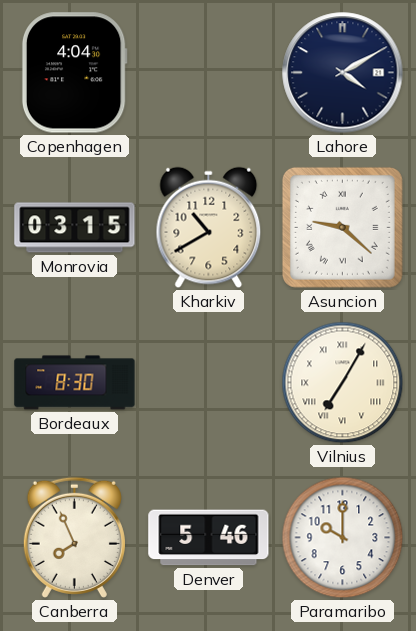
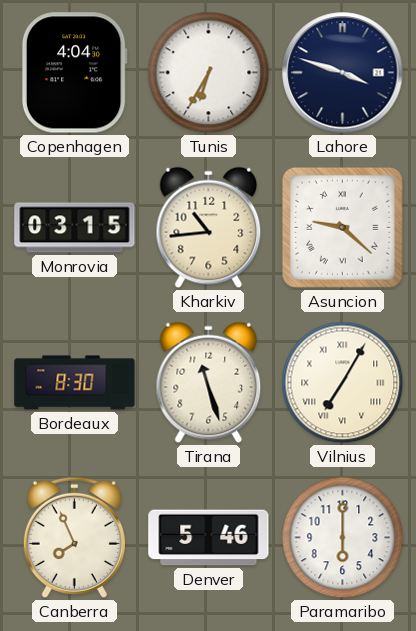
Tunis: none -> 6:35
Lahore: 4:10 -> 3:48
Kharkiv: 10:40 -> 10:44
Tirana: none -> 11:27
Paramaribo: 10:00 -> 6:00
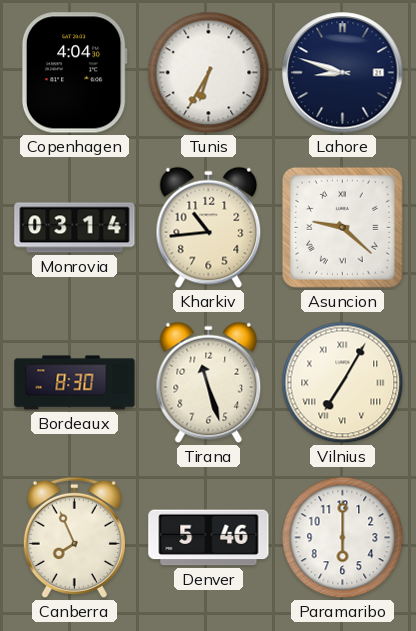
Lahore: 3:48 -> 8:48
Monrovia: 03:15 -> 03:14
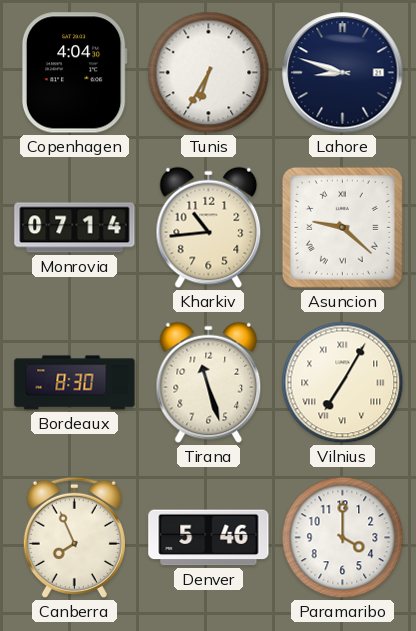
Monrovia: 03:14 -> 07:14
Paramaribo: 6:00 -> 4:00
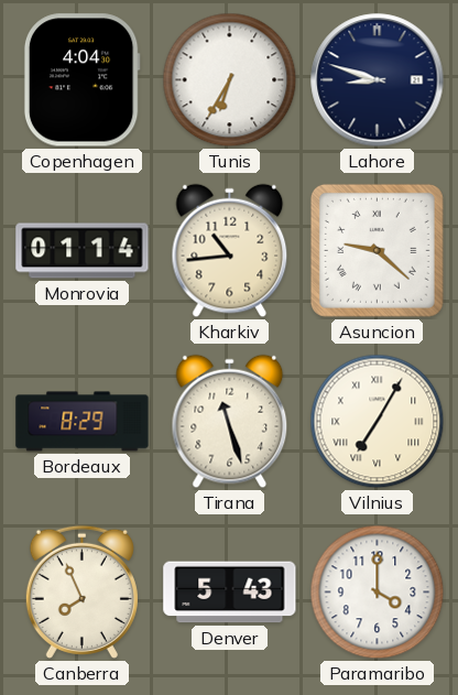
Monrovia: 07:14 -> 01:14
Bordeaux: 8:30 -> 8:29
Denver: 5:46 -> 5:43
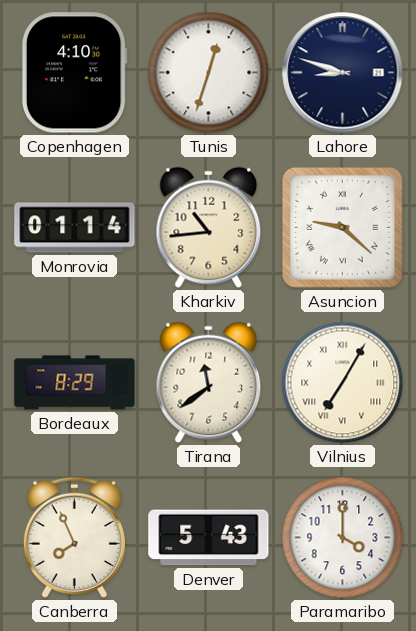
Copenhagen: 4:04 -> 4:10
Tunis: 6:35 -> 12:33
Tirana: 11:27 -> 11:39
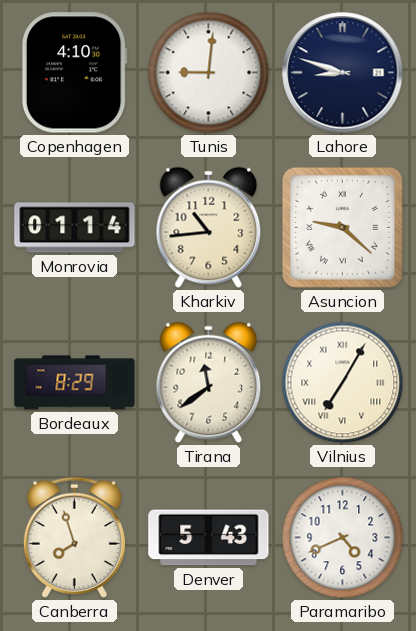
Tunis: 12:33 -> 9:01
Canberra: 7:56 -> 7:57
Paramaribo: 4:00 -> 4:41
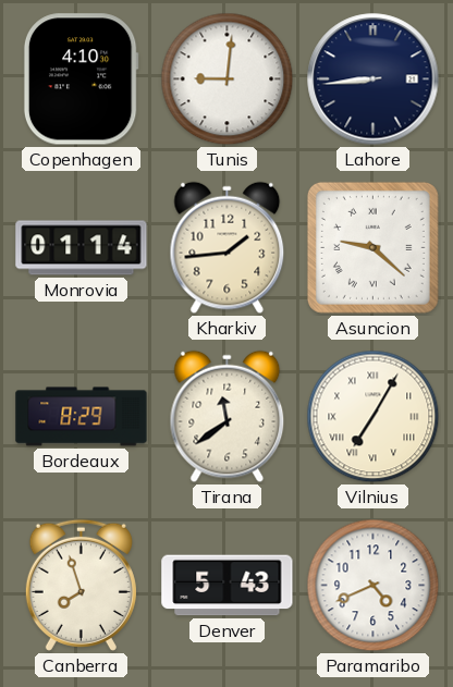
Lahore: 8:48 -> 8:44
Kharkiv: 10:44 -> 1:44
